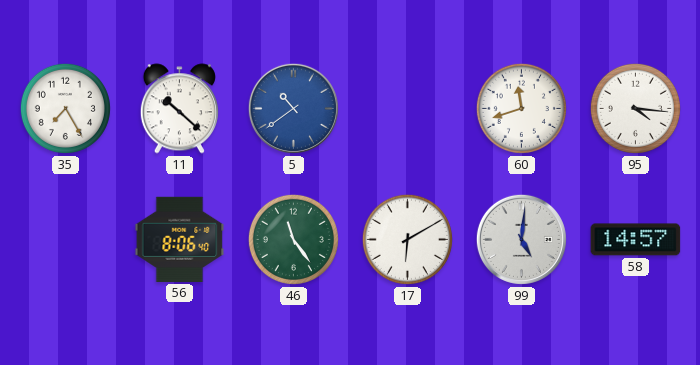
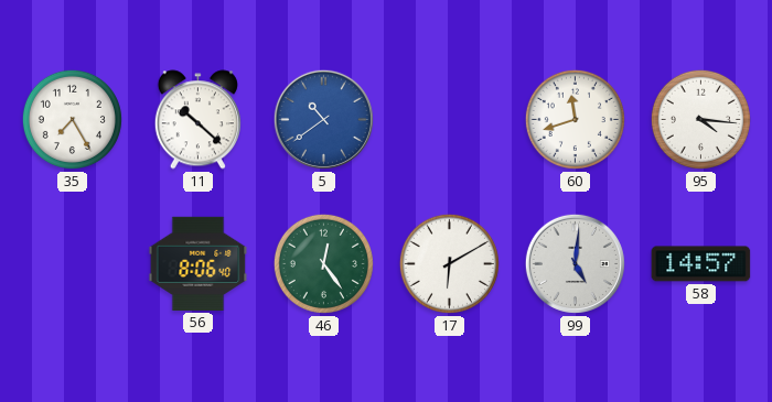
46: 11:24 -> 12:24
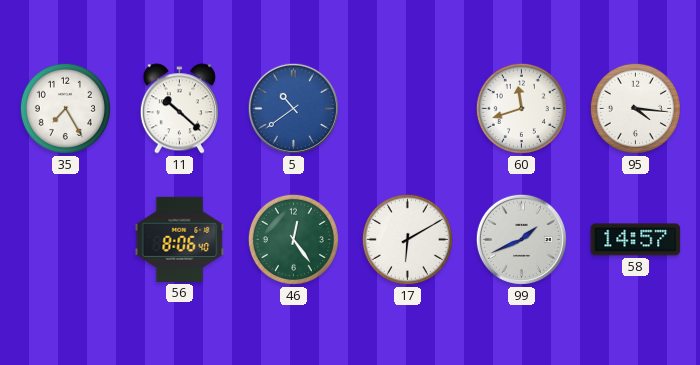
99: 5:01 -> 1:41
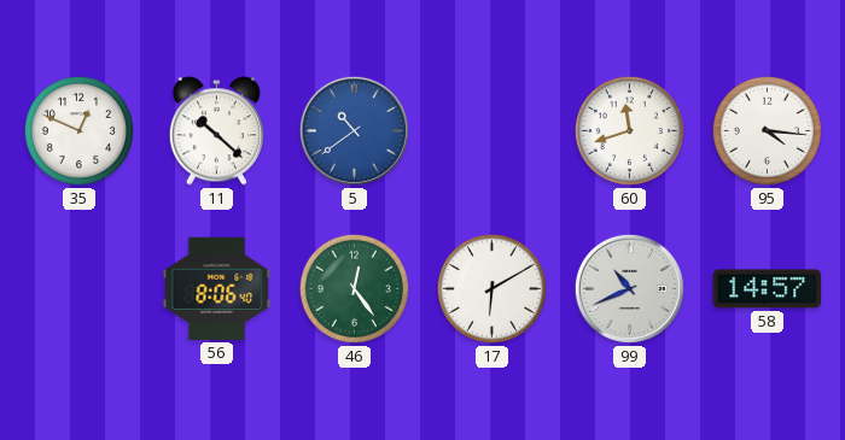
35: 7:25 -> 12:49
99: 1:41 -> 10:41
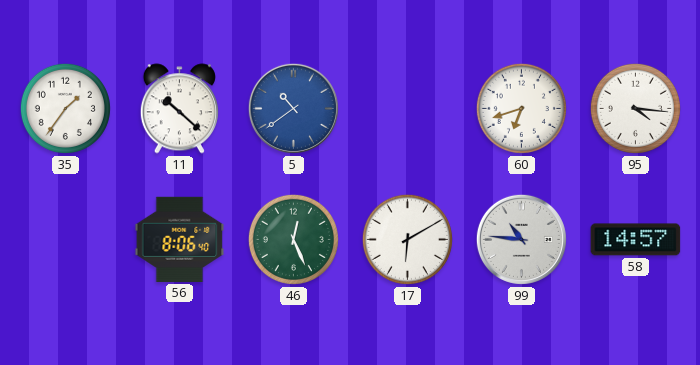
35: 12:49 -> 1:36
60: 11:42 -> 6:42
46: 12:24 -> 12:26
99: 10:41 -> 10:46
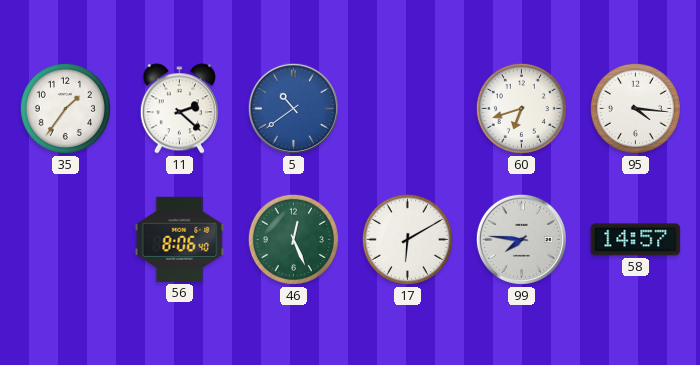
11: 10:22 -> 2:22
99: 10:46 -> 7:46
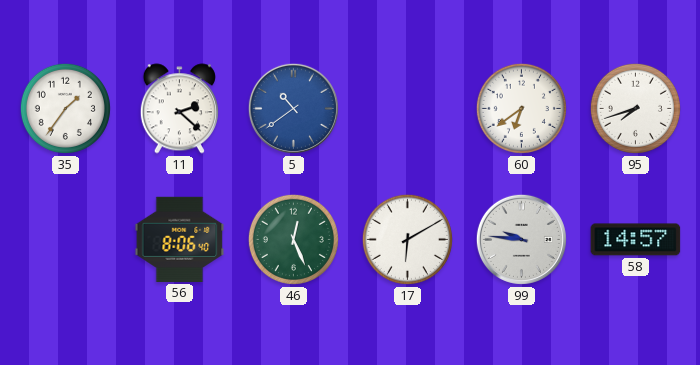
60: 6:42 -> 6:39
95: 4:16 -> 7:42
99: 7:46 -> 9:46
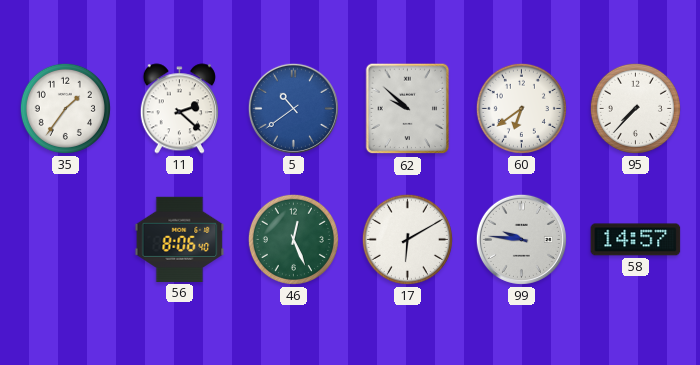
62: none -> 9:52
95: 7:42 -> 7:37
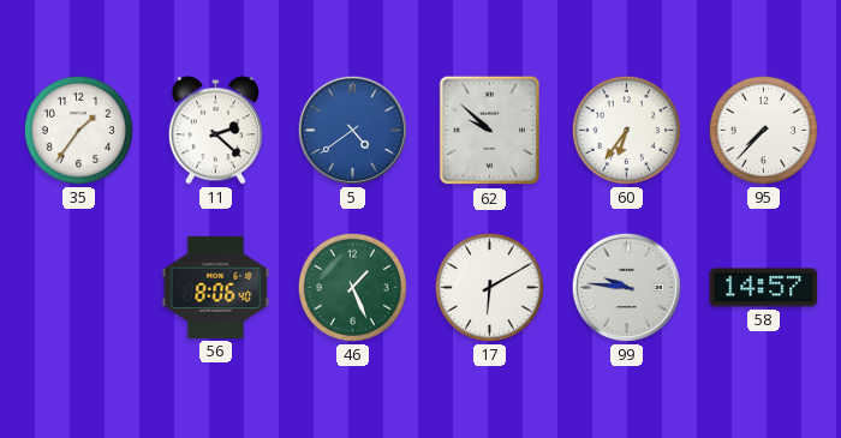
5: 10:39 -> 4:39
60: 6:39 -> 6:36
46: 12:26 -> 1:26
